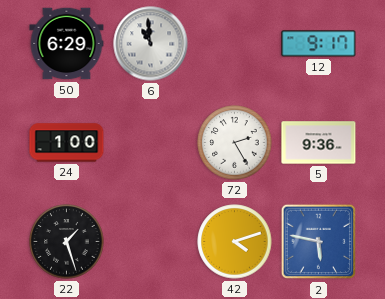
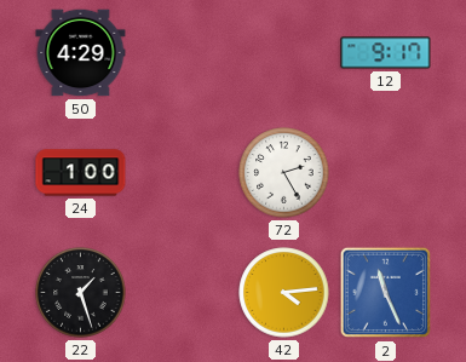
50: 6:29 -> 4:29
6: 10:59 -> none
5: 9:36 -> none
42: 4:12 -> 4:14
2: 5:47 -> 11:26
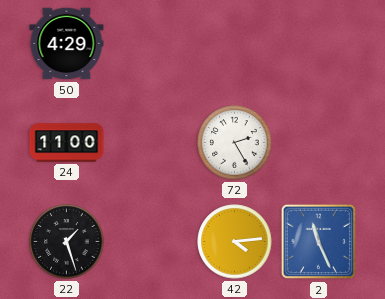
12: 9:17 -> none
24: 1:00 -> 11:00
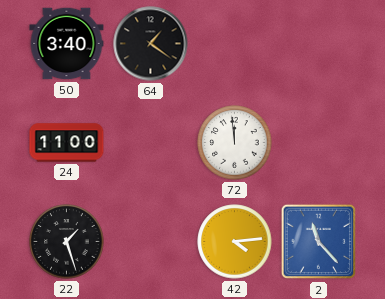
50: 4:29 -> 3:40
64: none -> 1:21
72: 2:25 -> 11:59
2: 11:26 -> 11:23
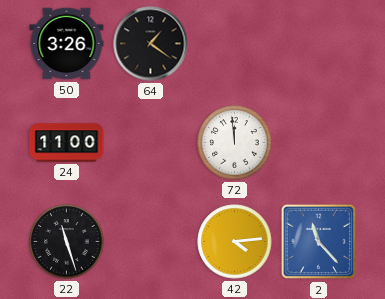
50: 3:40 -> 3:26
22: 1:27 -> 11:27
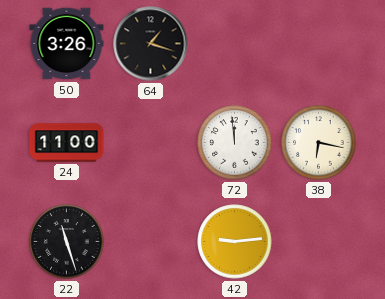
64: 1:21 -> 1:18
38: none -> 6:17
42: 4:14 -> 9:14
2: 11:23 -> none
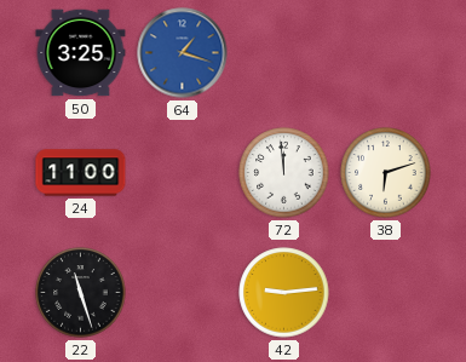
50: 3:26 -> 3:25
64 dial: black -> blue
38: 6:17 -> 6:12
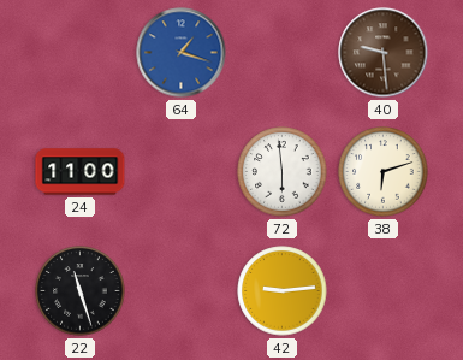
50: 3:25 -> none
40: none -> 9:29
72: 11:59 -> 5:59
